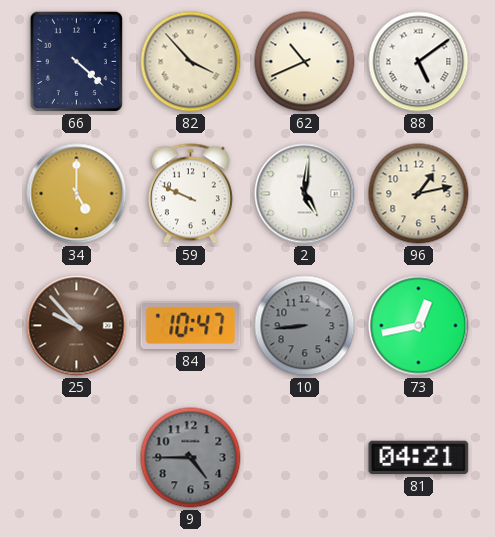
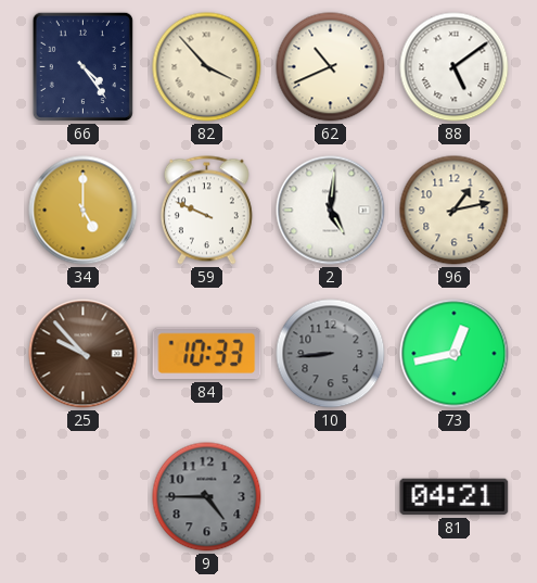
66: 4:22 -> 4:24
84: 10:47 -> 10:33
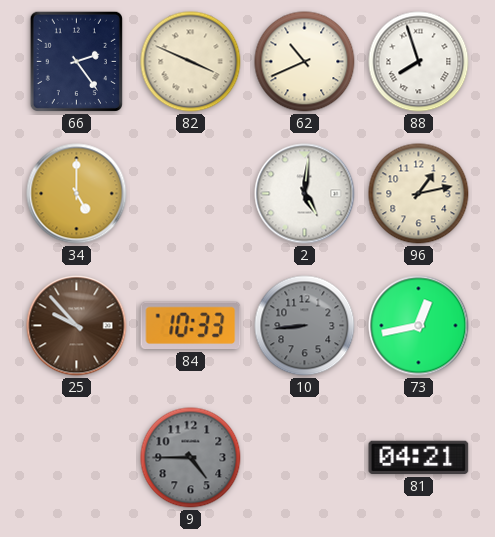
66: 4:24 -> 2:24
82: 3:53 -> 3:49
88: 5:09 -> 7:57
59: 9:49 -> none
